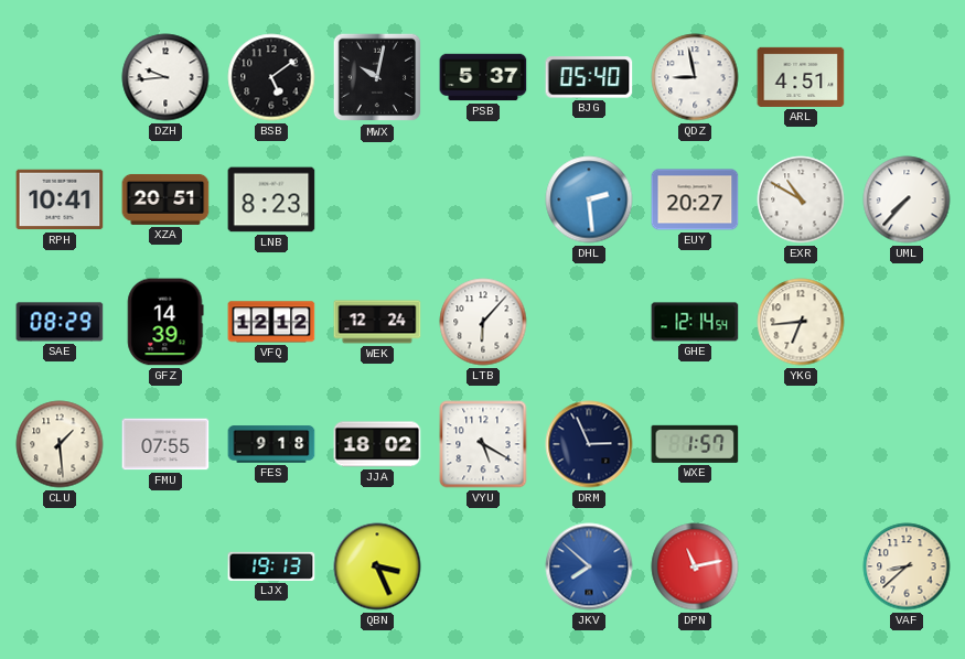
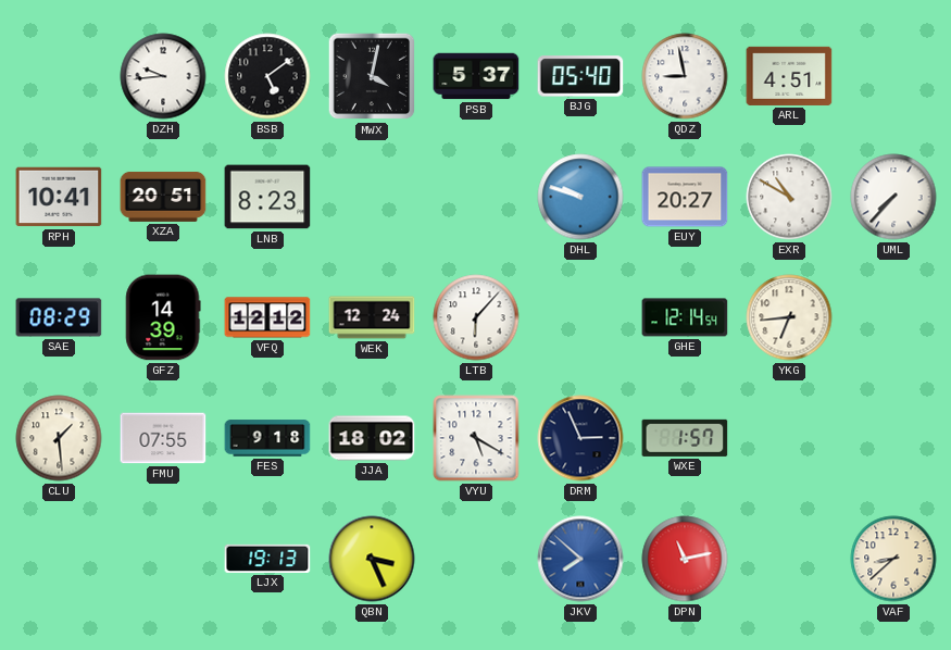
MWX: 10:02 -> 4:02
DHL: 2:29 -> 9:48
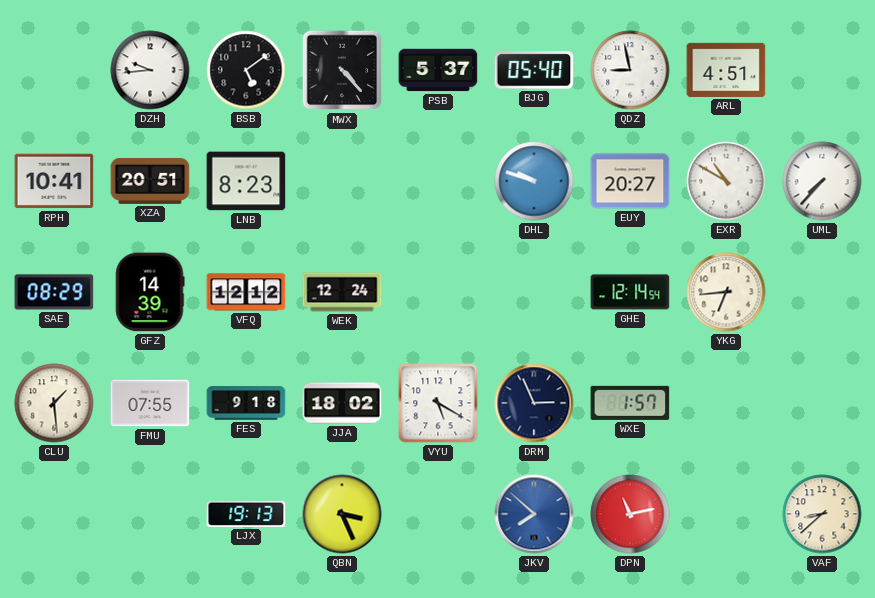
MWX: 4:02 -> 4:23
LTB: 6:07 -> none
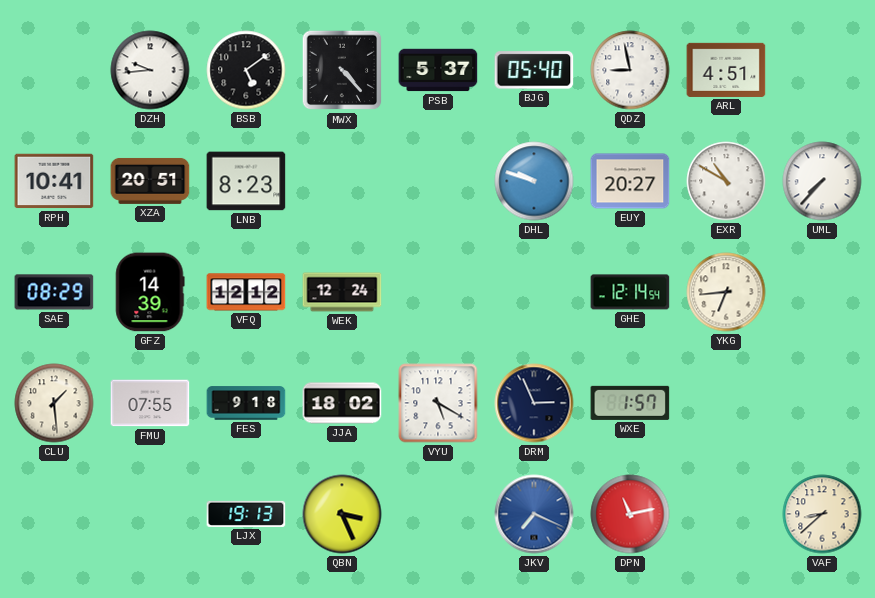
JKV: 7:52 -> 7:19
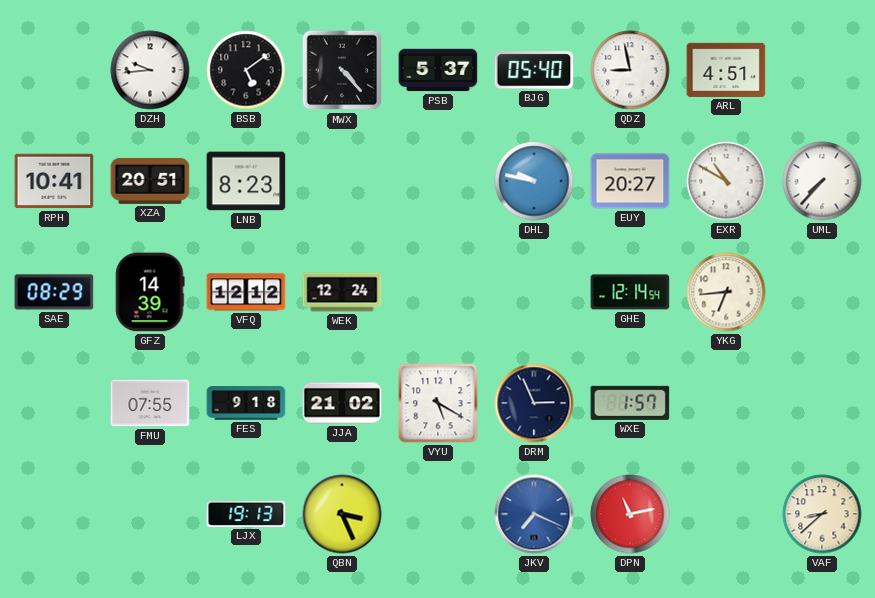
DHL: 9:48 -> 9:47
CLU: 1:29 -> none
JJA: 18:02 -> 21:02
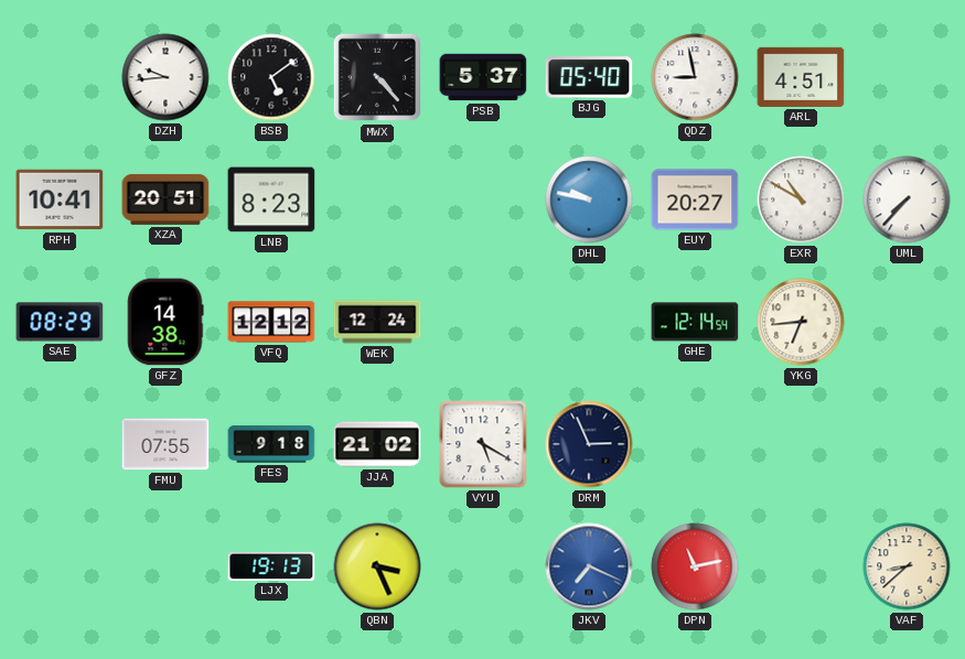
GFZ: 14:39 -> 14:38
WXE: 1:57 -> none
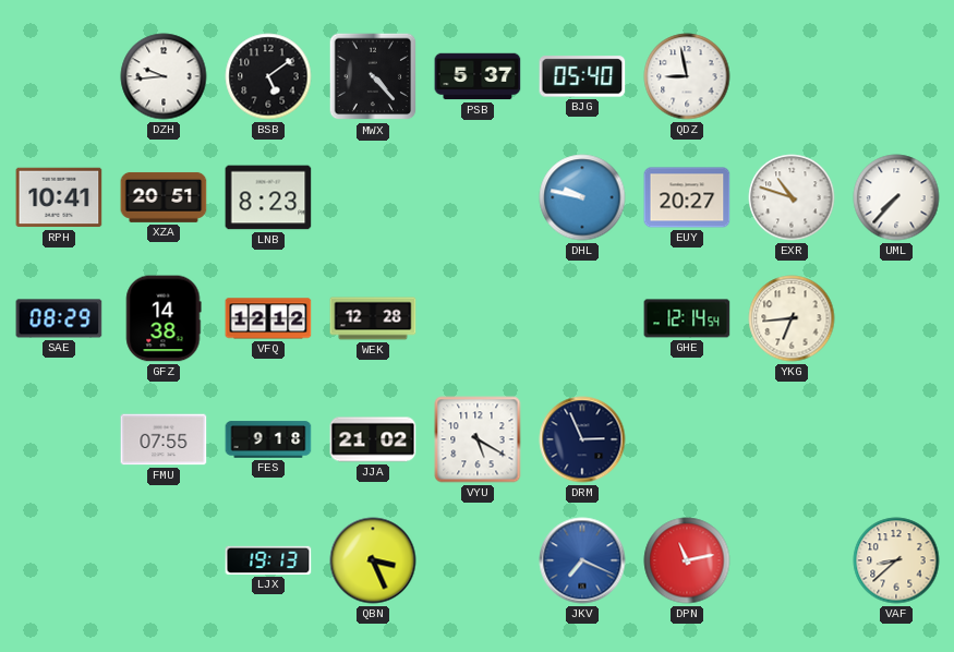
ARL: 4:51 -> none
EXR: 10:50 -> 10:48
WEK: 12:24 -> 12:28
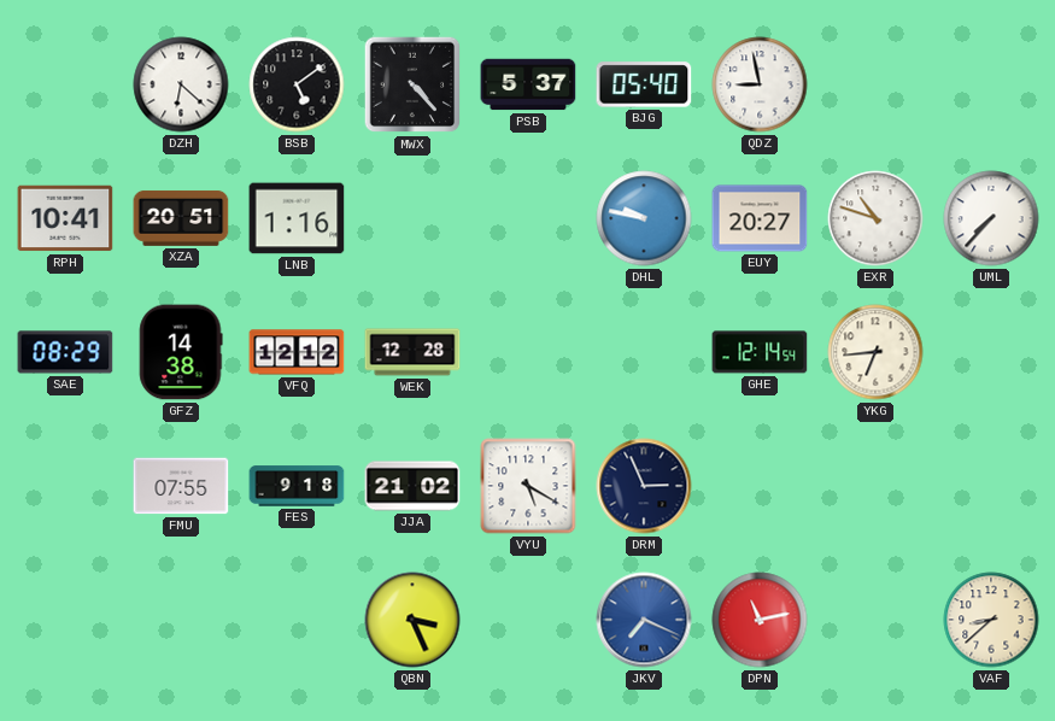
DZH: 9:44 -> 6:22
LNB: 8:23 -> 1:16
LJX: 19:13 -> none
